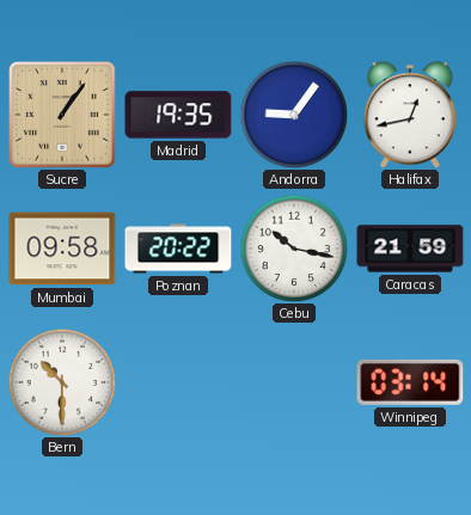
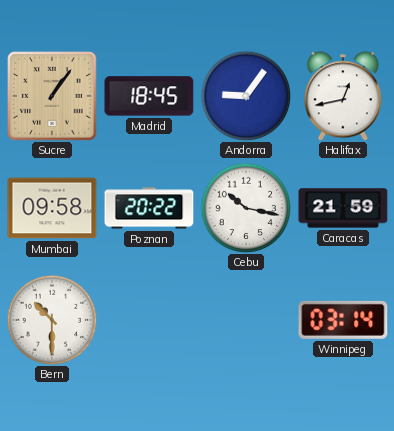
Madrid: 19:35 -> 18:45
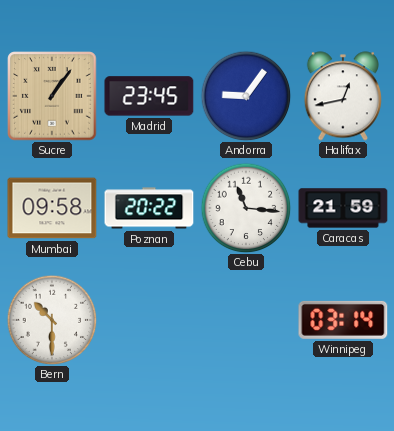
Madrid: 18:45 -> 23:45
Cebu: 10:17 -> 11:16
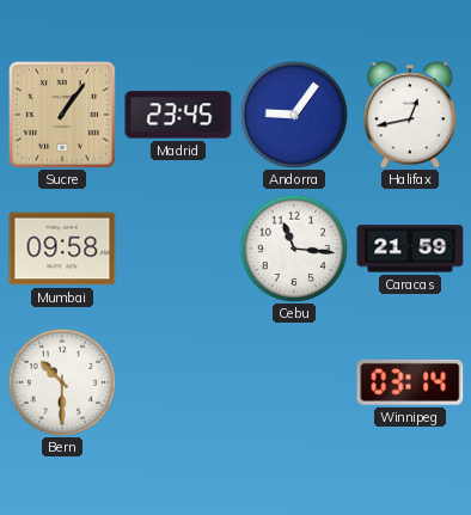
Poznan: 20:22 -> none
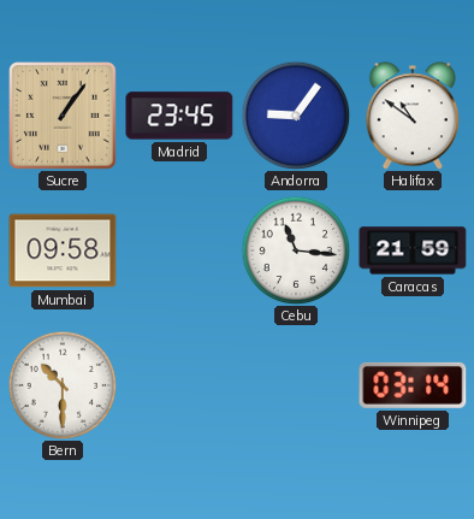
Halifax: 12:43 -> 10:51
